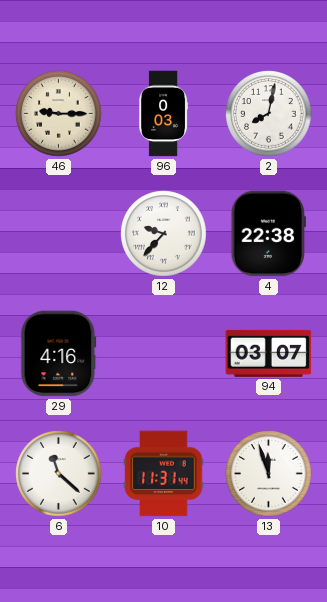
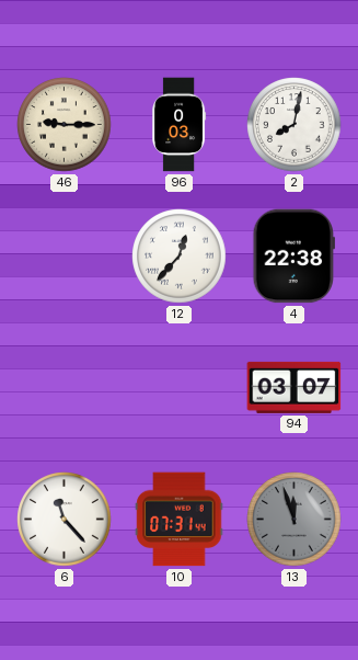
12: 9:37 -> 12:37
29: 4:16 -> none
6: 11:22 -> 11:23
10: 11:31 -> 07:31
13 dial: white -> grey
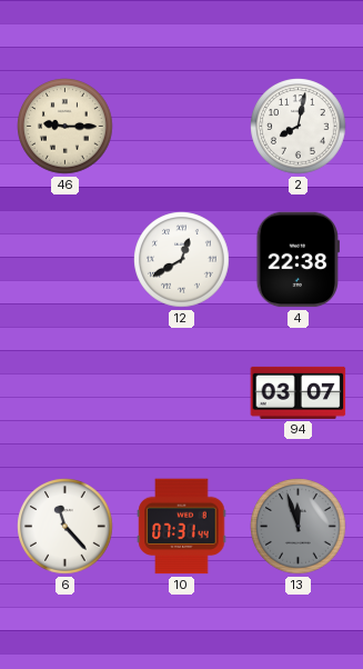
96: 0:03 -> none
12: 12:37 -> 12:40
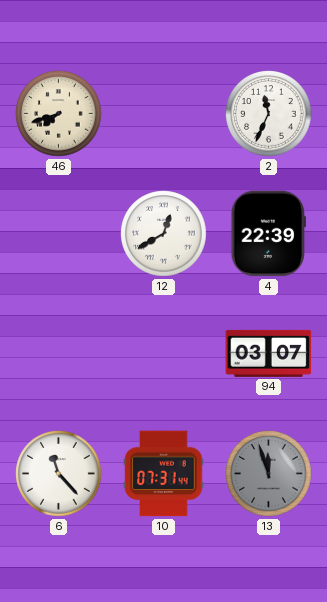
46: 9:15 -> 7:42
2: 8:02 -> 11:34
4: 22:38 -> 22:39
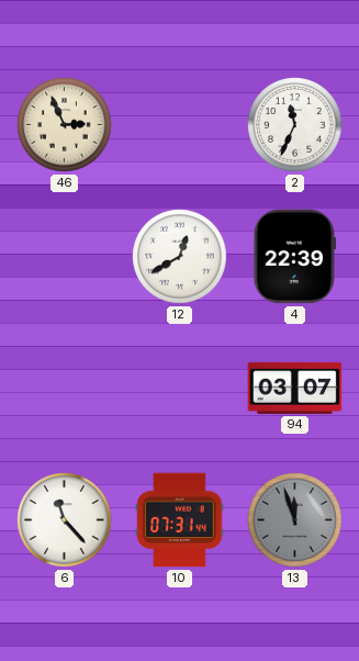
46: 7:42 -> 2:56
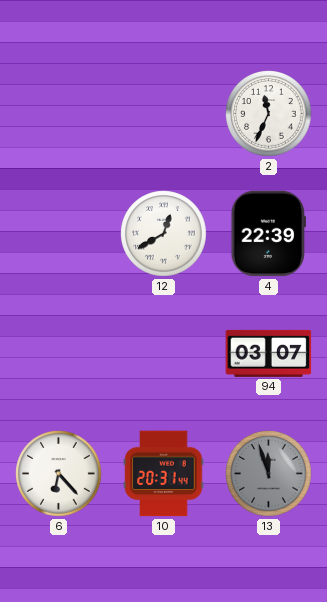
46: 2:56 -> none
6: 11:23 -> 6:23
10: 07:31 -> 20:31
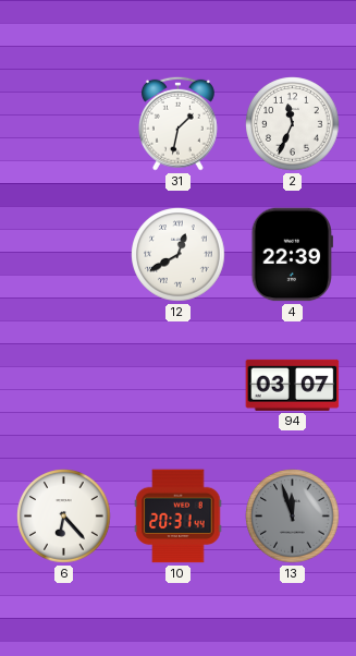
31: none -> 1:32
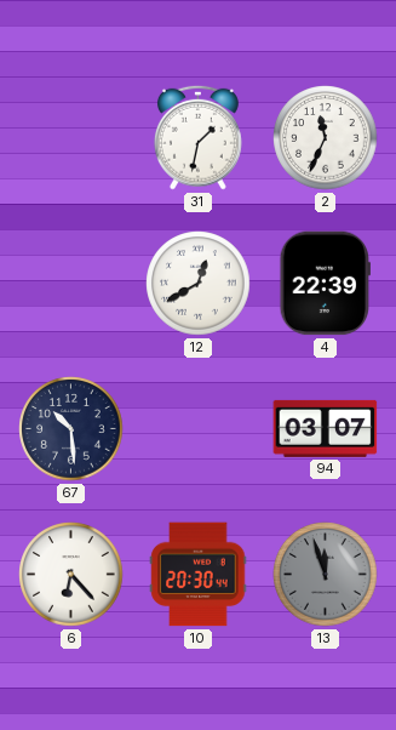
67: none -> 10:29
10: 20:31 -> 20:30
